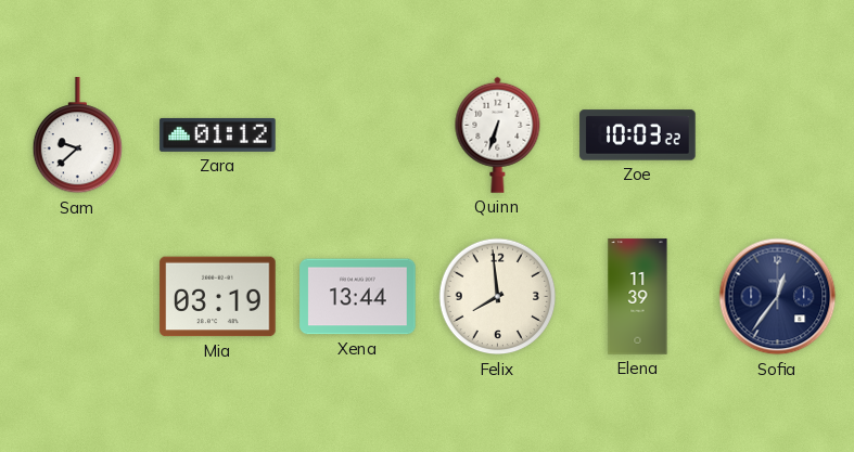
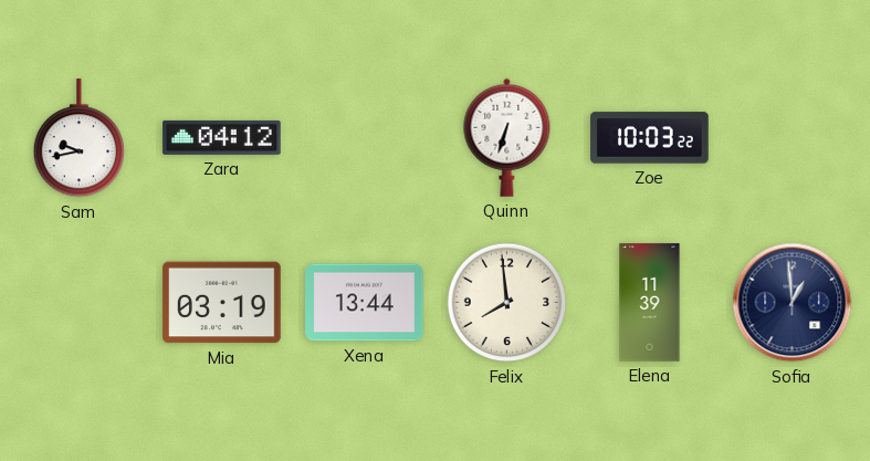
Sam: 9:38 -> 9:43
Zara: 01:12 -> 04:12
Sofia: 12:36 -> 12:59
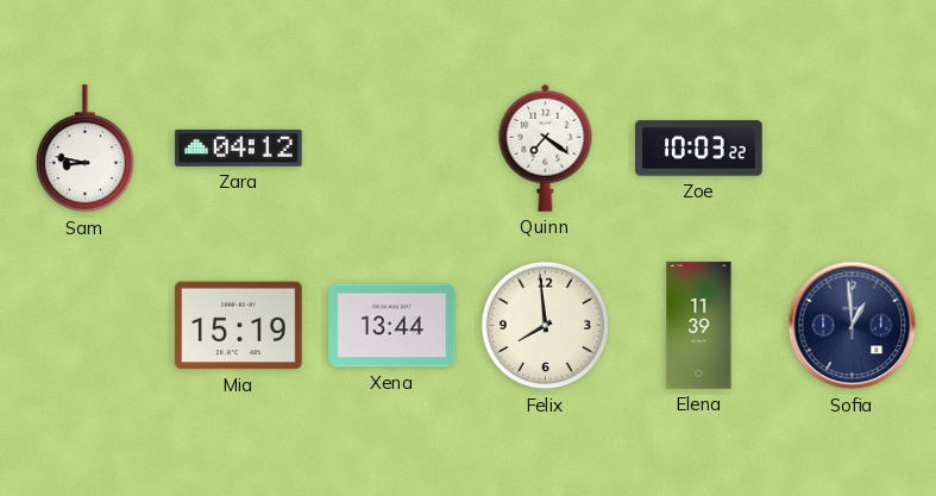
Sam: 9:43 -> 8:47
Quinn: 6:33 -> 7:21
Mia: 03:19 -> 15:19
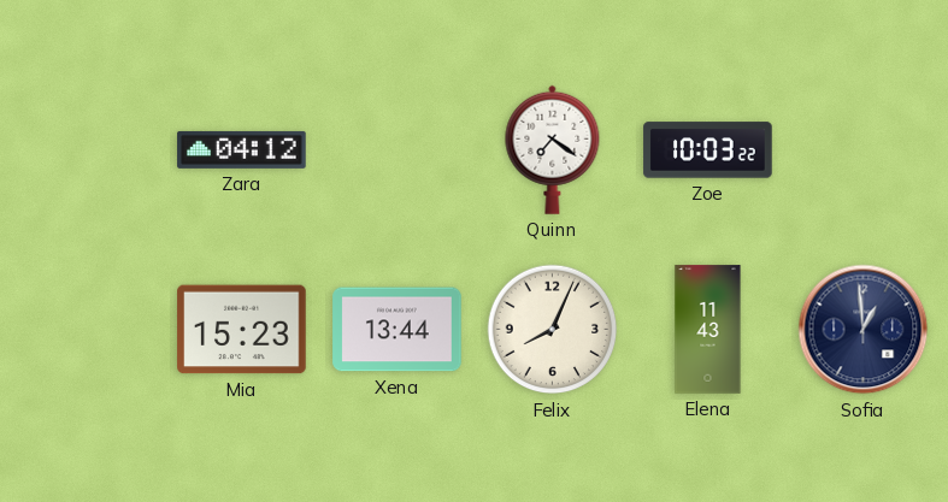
Sam: 8:47 -> none
Mia: 15:19 -> 15:23
Felix: 7:59 -> 8:04
Elena: 11:39 -> 11:43
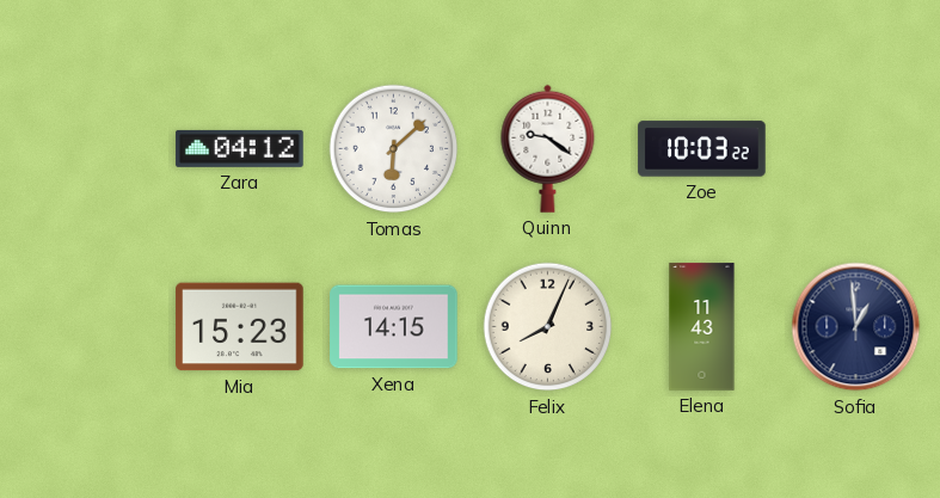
Tomas: none -> 6:08
Quinn: 7:21 -> 9:21
Xena: 13:44 -> 14:15
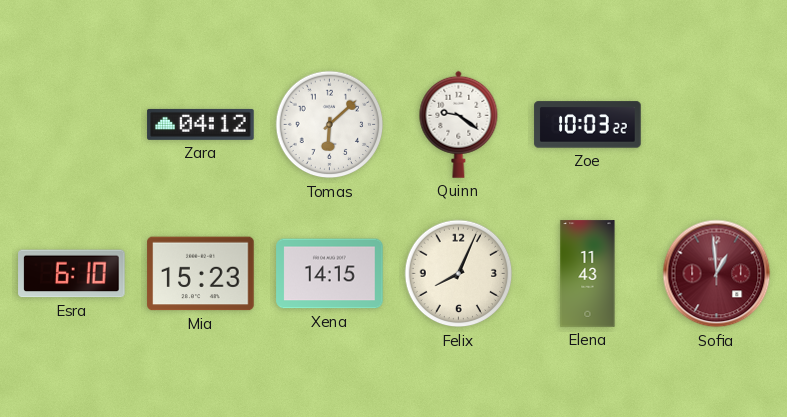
Esra: none -> 6:10
Sofia dial: navy -> burgundy
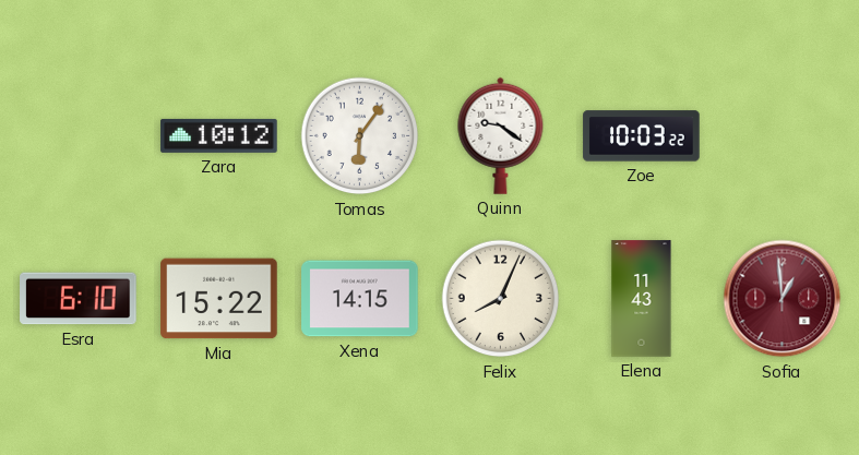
Zara: 04:12 -> 10:12
Tomas: 6:08 -> 6:06
Mia: 15:23 -> 15:22
